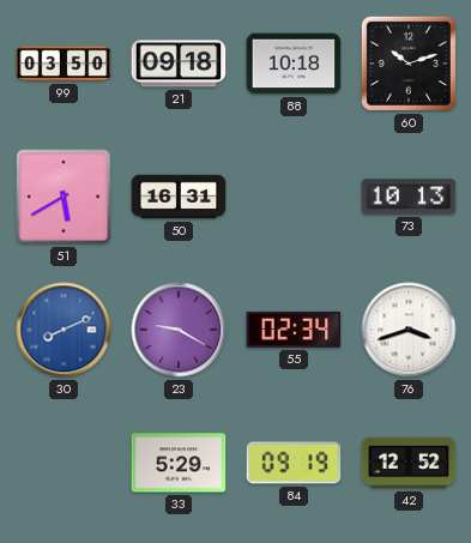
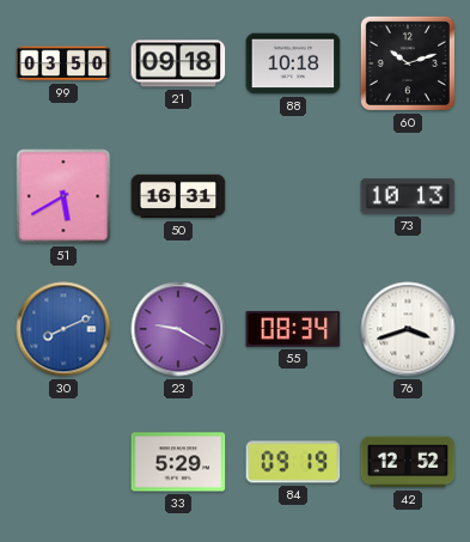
55: 02:34 -> 08:34
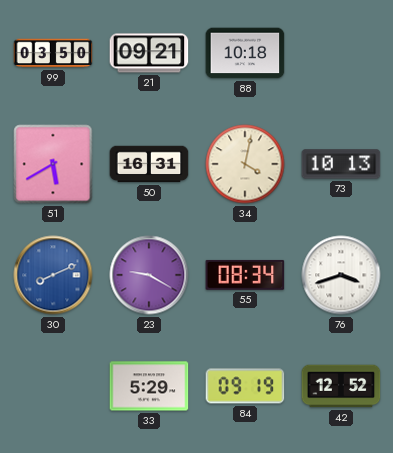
21: 09:18 -> 09:21
60: 10:12 -> none
34: none -> 4:02
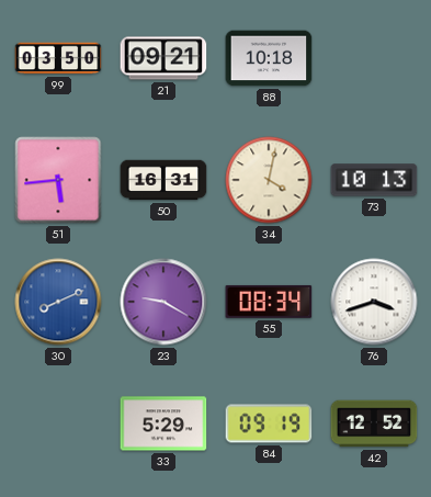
51: 5:40 -> 5:44
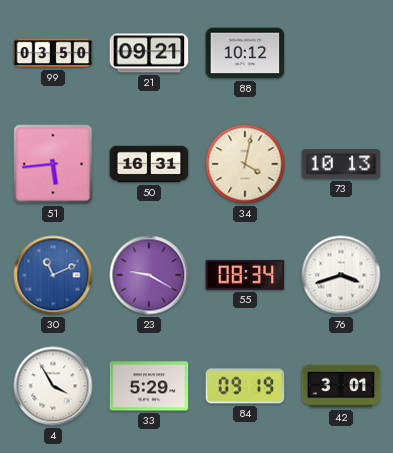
88: 10:18 -> 10:12
30: 8:11 -> 11:11
4: none -> 3:55
42: 12:52 -> 3:01
